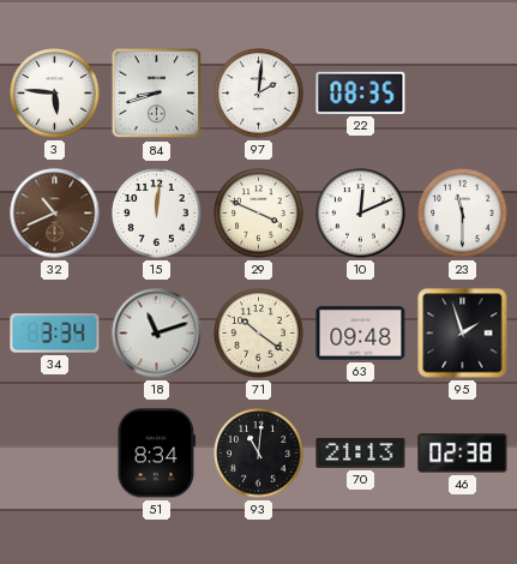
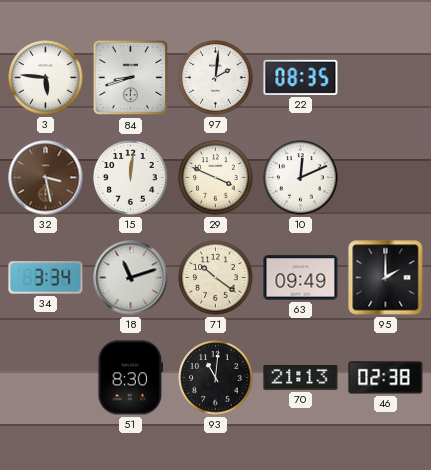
32: 10:41 -> 3:28
23: 11:30 -> none
63: 09:48 -> 09:49
95: 1:57 -> 2:00
51: 8:34 -> 8:30
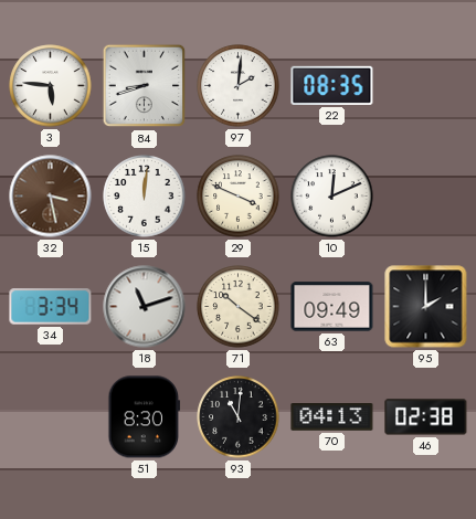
70: 21:13 -> 04:13
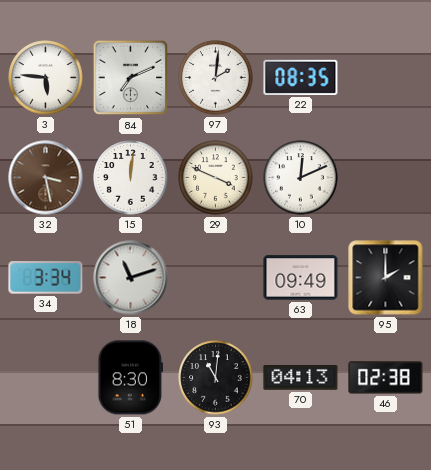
84: 8:42 -> 7:11
71: 10:21 -> none
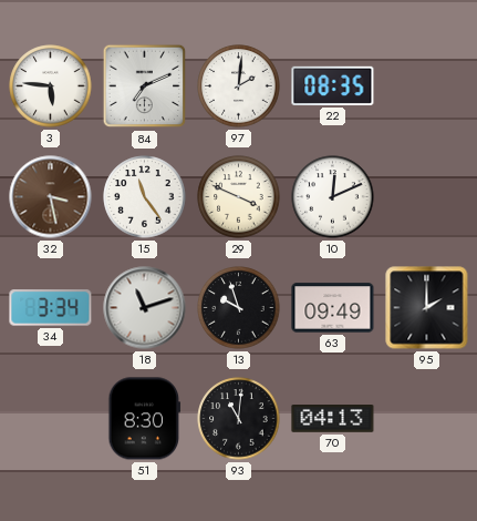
15: 12:01 -> 11:24
13: none -> 9:57
46: 02:38 -> none
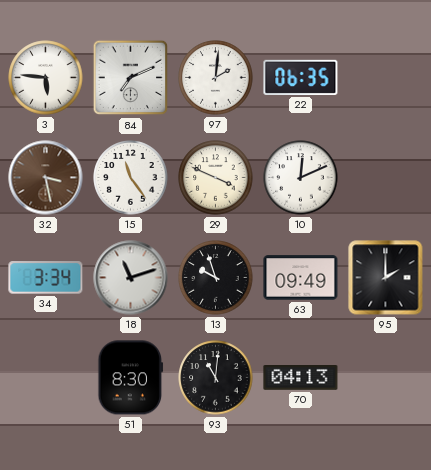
22: 08:35 -> 06:35
